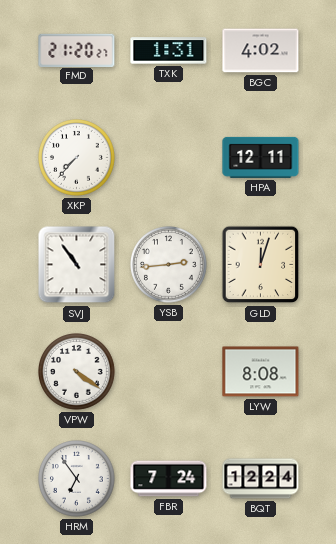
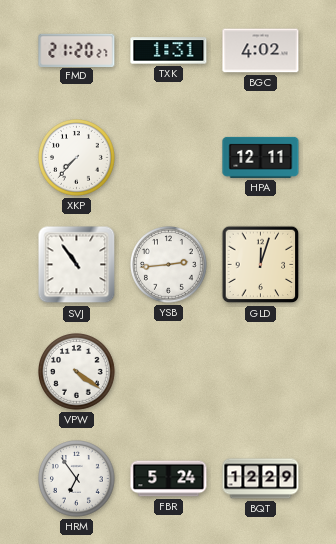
LYW: 8:08 -> none
FBR: 7:24 -> 5:24
BQT: 12:24 -> 12:29
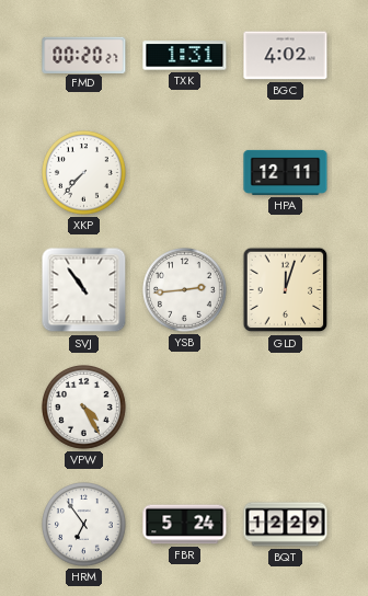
FMD: 21:20 -> 00:20
VPW: 4:21 -> 4:25
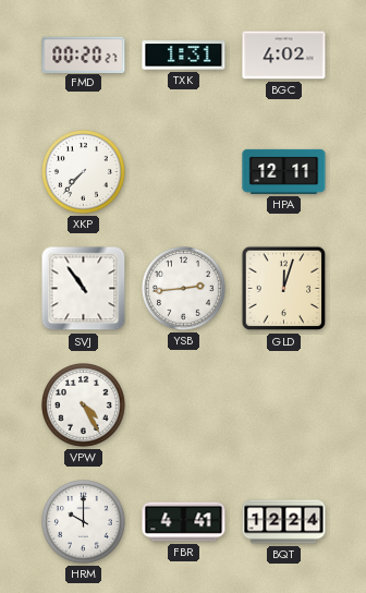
HRM: 6:54 -> 10:00
FBR: 5:24 -> 4:41
BQT: 12:29 -> 12:24
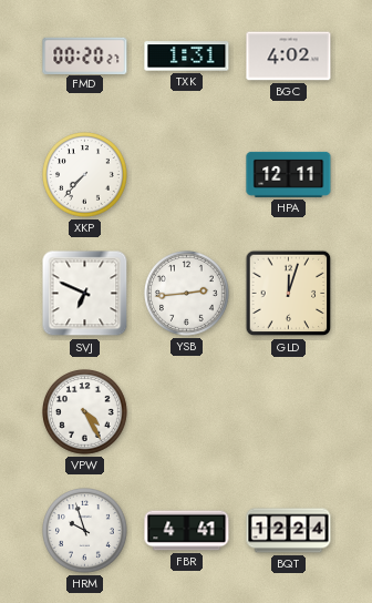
SVJ: 10:54 -> 6:49
HRM: 10:00 -> 9:57
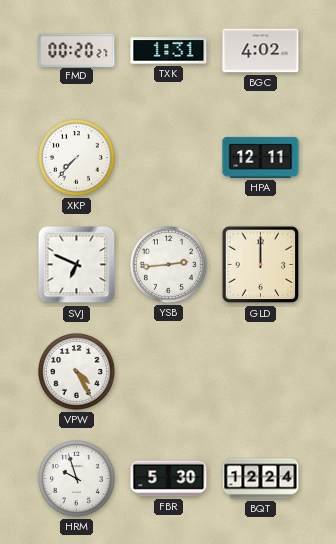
GLD: 12:03 -> 12:00
FBR: 4:41 -> 5:30
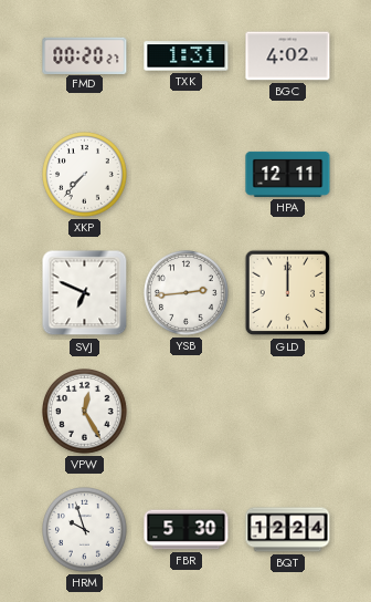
VPW: 4:25 -> 12:25
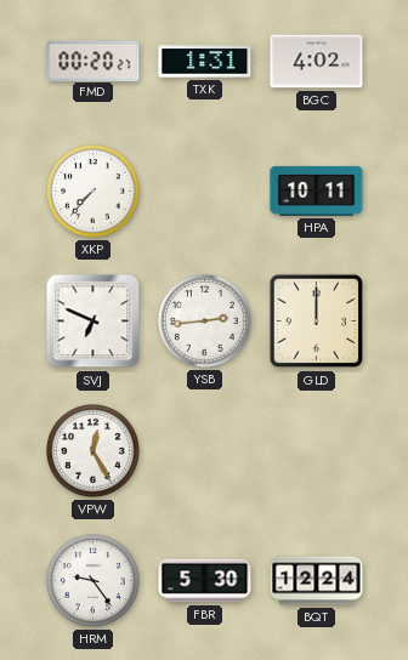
HPA: 12:11 -> 10:11
HRM: 9:57 -> 9:24
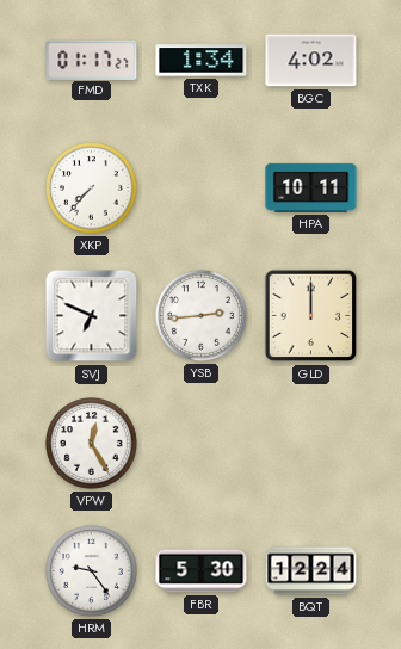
FMD: 00:20 -> 01:17
TXK: 1:31 -> 1:34
